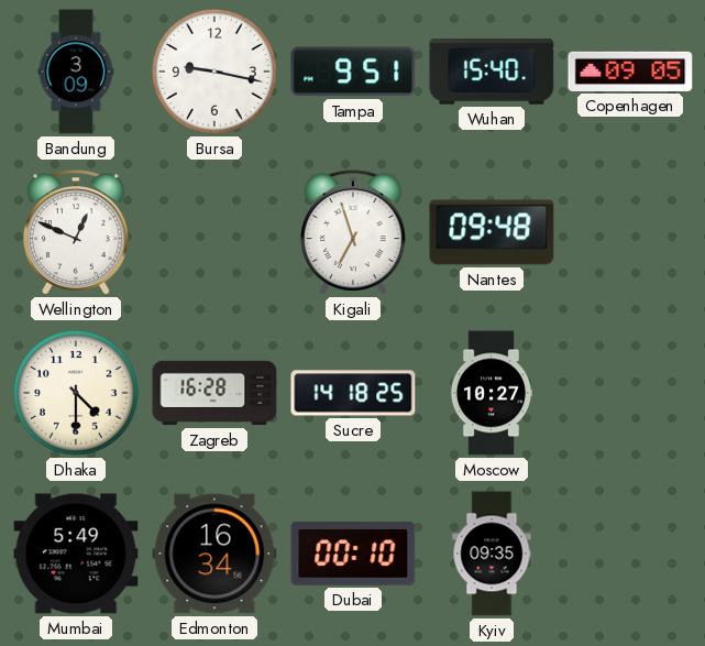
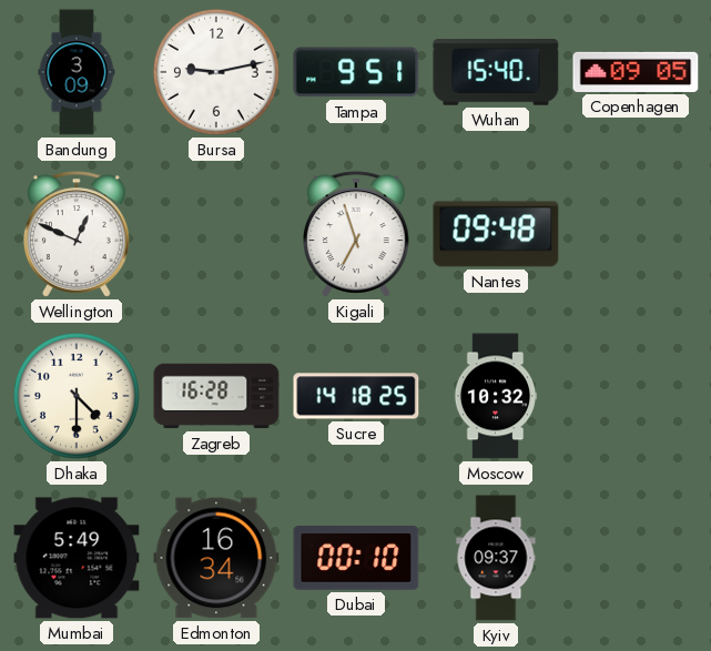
Bursa: 9:17 -> 9:13
Moscow: 10:27 -> 10:32
Kyiv: 09:35 -> 09:37
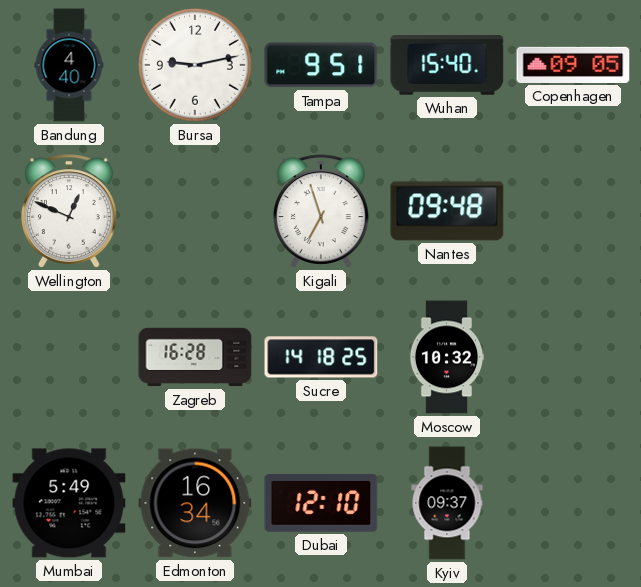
Bandung: 3:09 -> 4:40
Dhaka: 4:30 -> none
Dubai: 00:10 -> 12:10
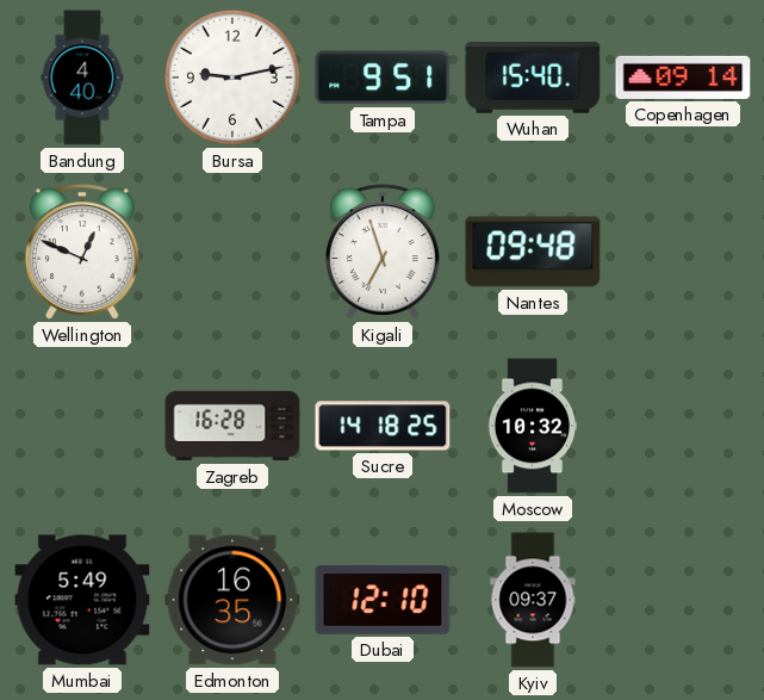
Copenhagen: 09:05 -> 09:14
Edmonton: 16:34 -> 16:35
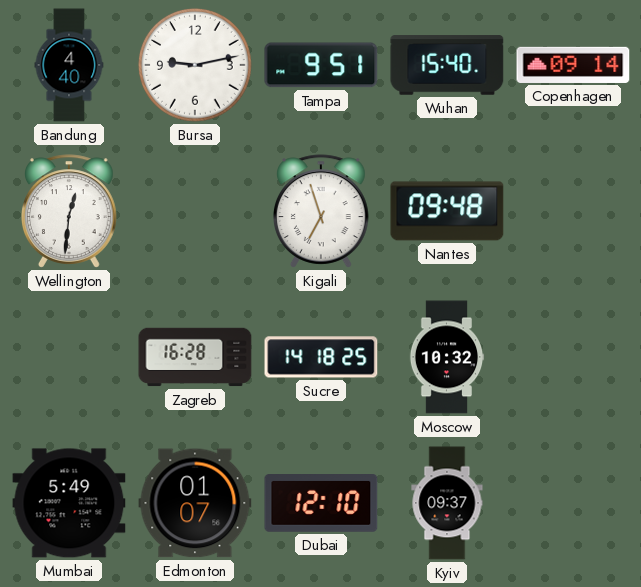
Wellington: 12:49 -> 12:31
Edmonton: 16:35 -> 01:07
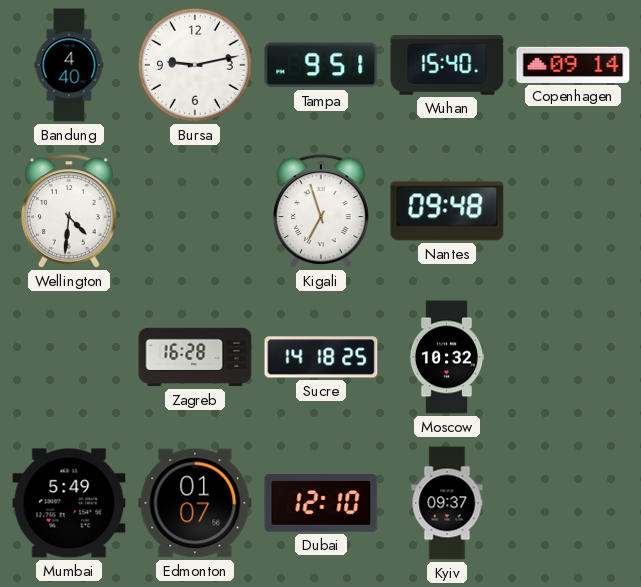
Wellington: 12:31 -> 4:31
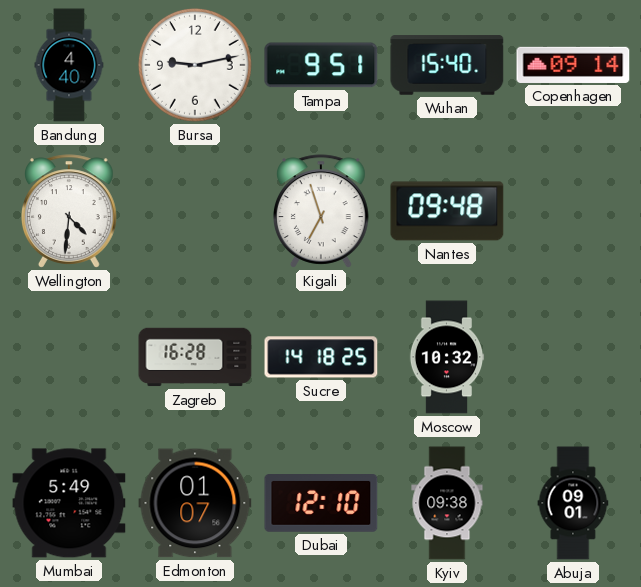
Kyiv: 09:37 -> 09:38
Abuja: none -> 09:01
